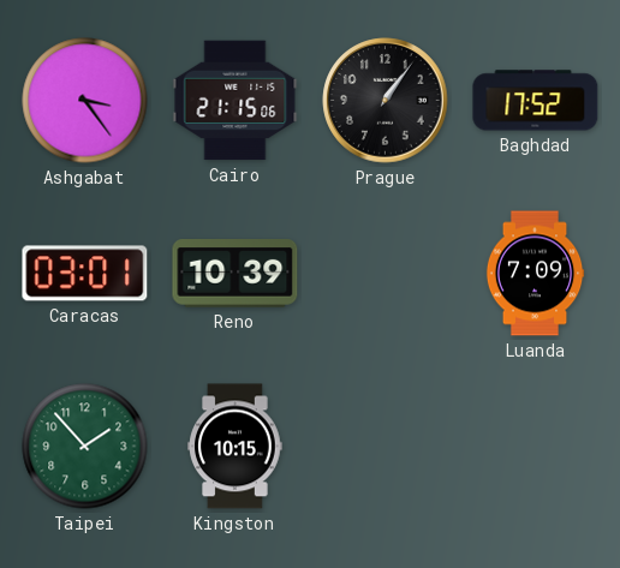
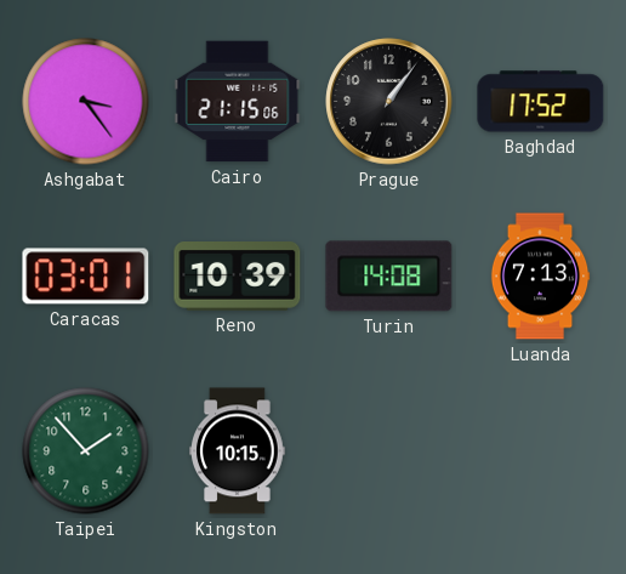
Turin: none -> 14:08
Luanda: 7:09 -> 7:13
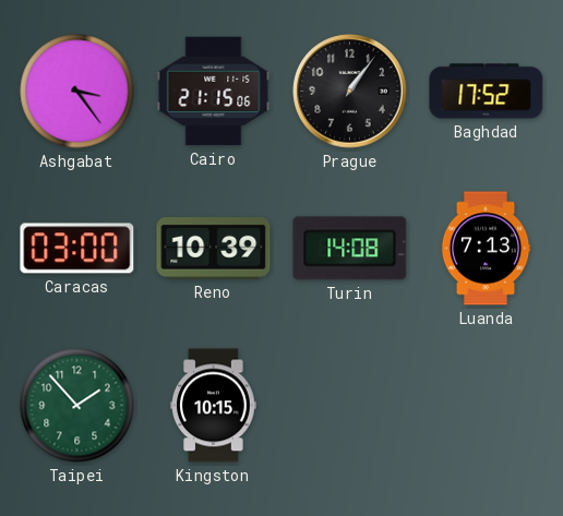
Caracas: 03:01 -> 03:00
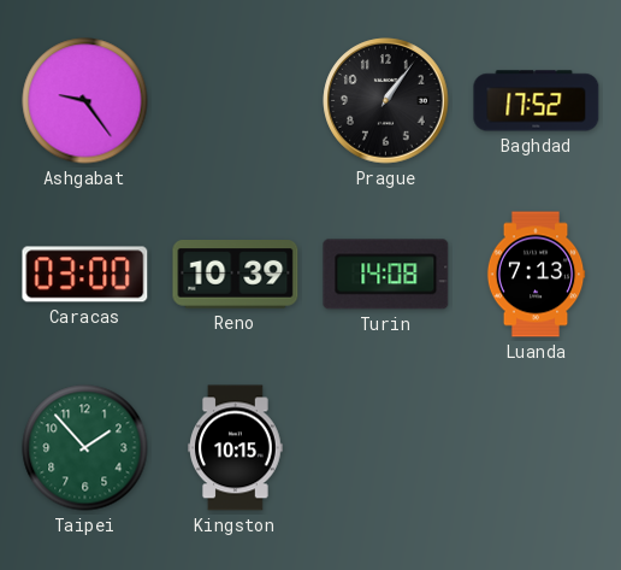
Ashgabat: 3:24 -> 9:24
Cairo: 21:15 -> none
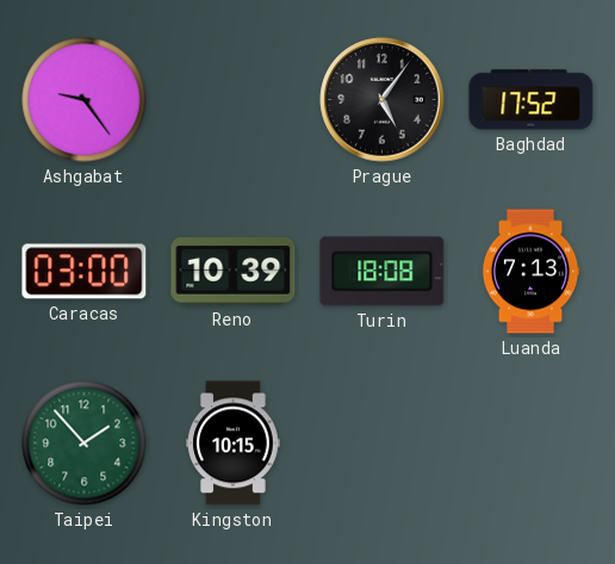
Prague: 1:06 -> 5:06
Turin: 14:08 -> 18:08
